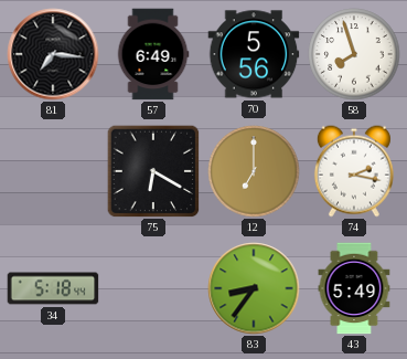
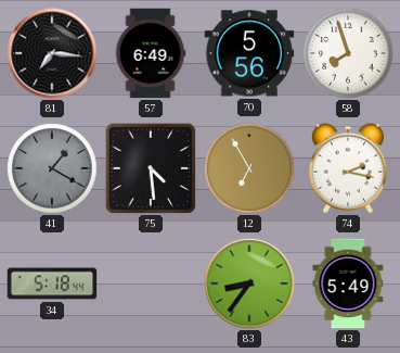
41: none -> 1:20
75: 6:20 -> 4:29
12: 7:00 -> 6:55
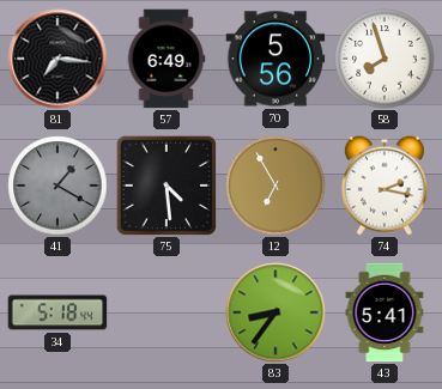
43: 5:49 -> 5:41
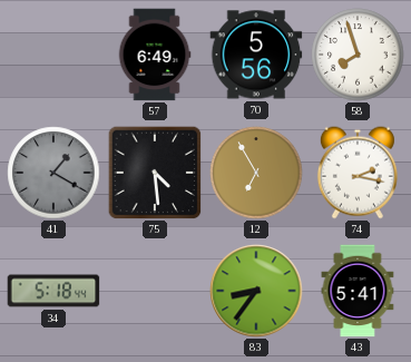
81: 7:16 -> none
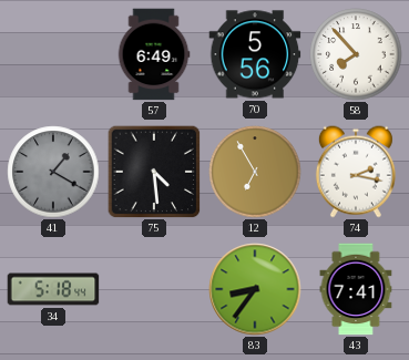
58: 7:57 -> 7:53
43: 5:41 -> 7:41
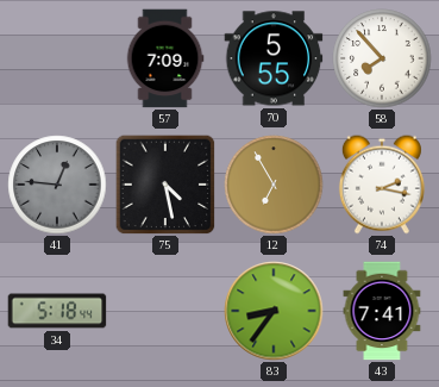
57: 6:49 -> 7:09
70: 5:56 -> 5:55
41: 1:20 -> 12:46
75: 4:29 -> 4:28
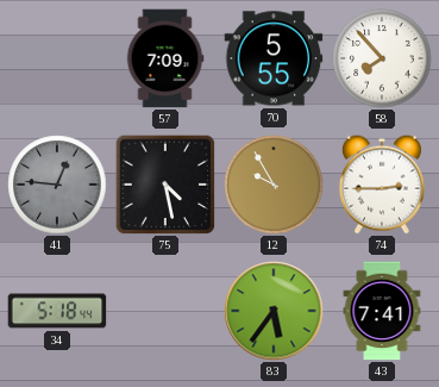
12: 6:55 -> 9:55
74: 2:17 -> 2:45
83: 8:36 -> 5:36
